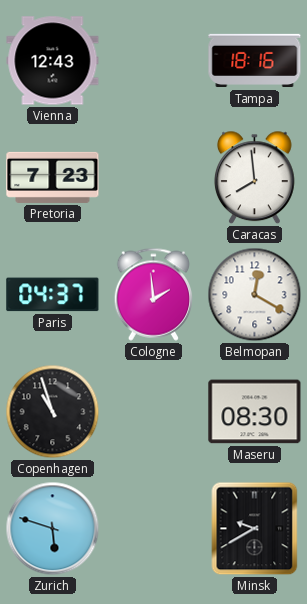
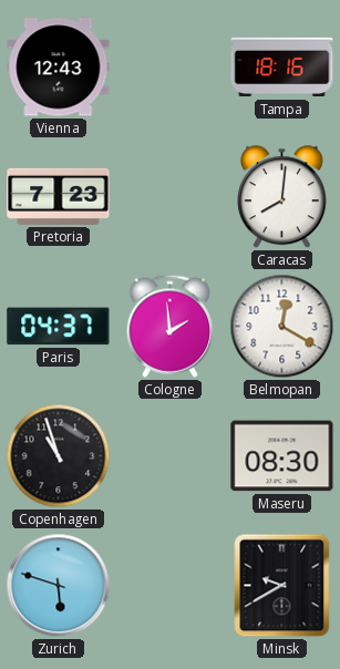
Caracas: 7:59 -> 8:01
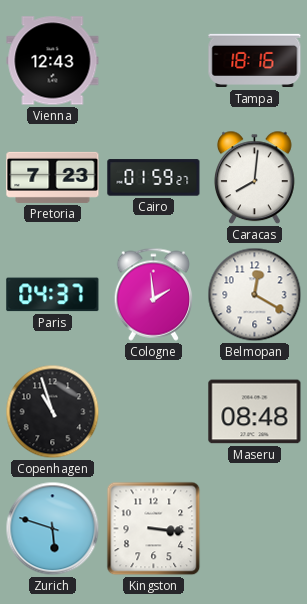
Cairo: none -> 01:59
Maseru: 08:30 -> 08:48
Kingston: none -> 3:16
Minsk: 9:40 -> none
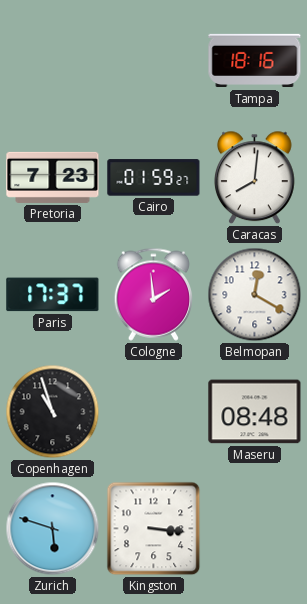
Vienna: 12:43 -> none
Paris: 04:37 -> 17:37
